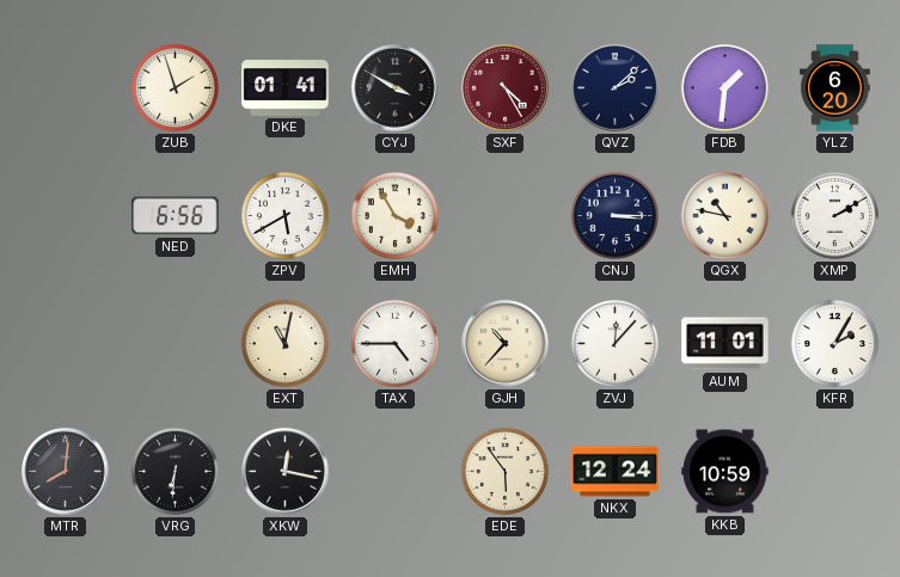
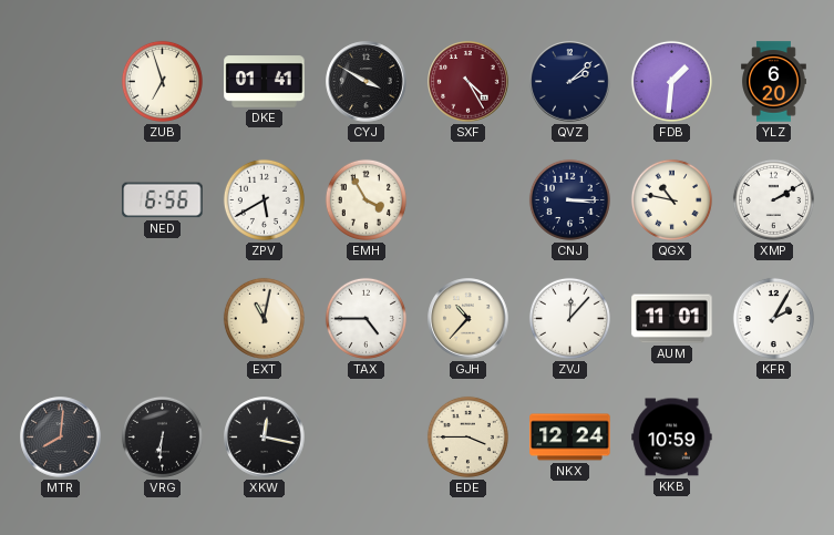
ZUB: 1:57 -> 6:57
EDE: 5:54 -> 3:45
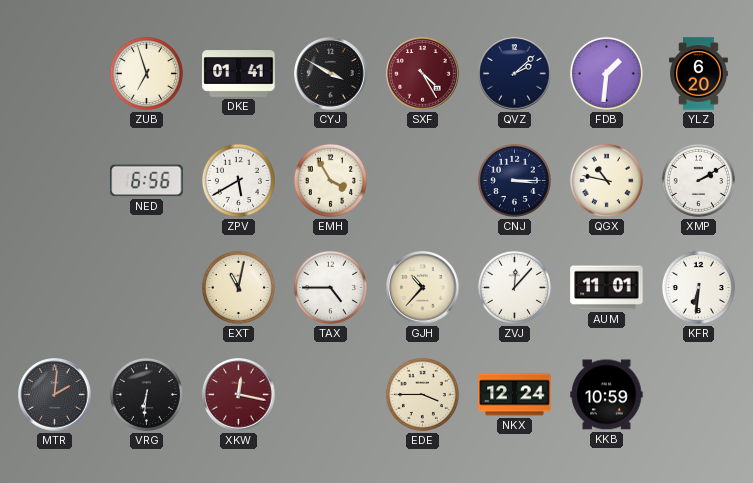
KFR: 2:05 -> 6:31
MTR: 8:01 -> 2:01
XKW dial: black -> burgundy
